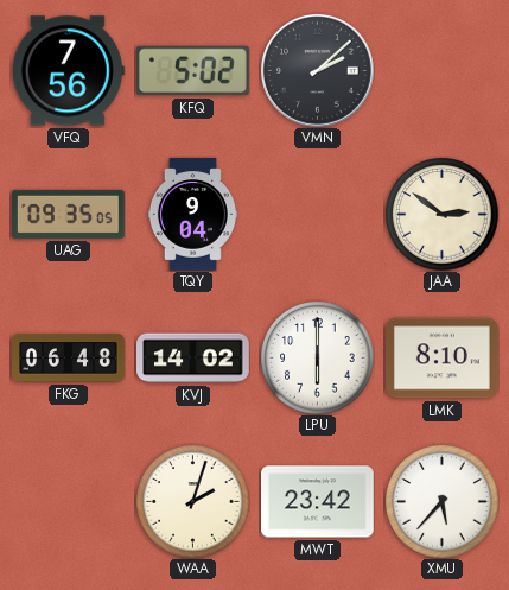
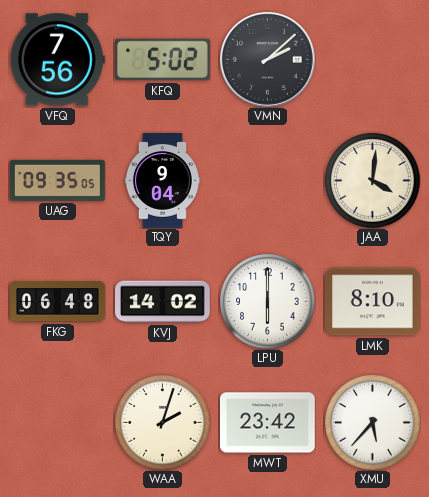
JAA: 2:51 -> 4:01
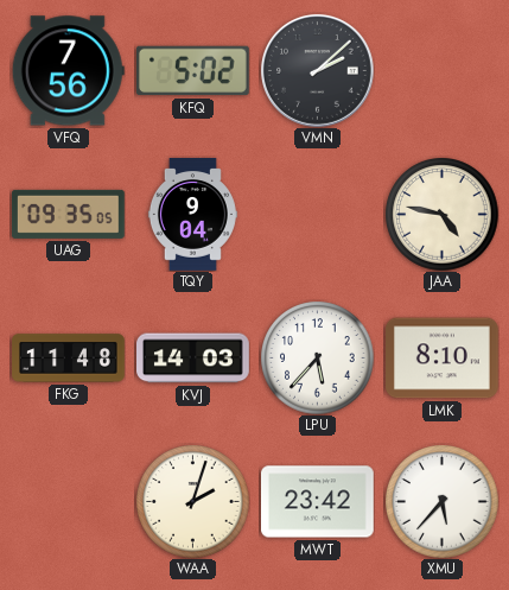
JAA: 4:01 -> 4:47
FKG: 06:48 -> 11:48
KVJ: 14:02 -> 14:03
LPU: 6:00 -> 5:37
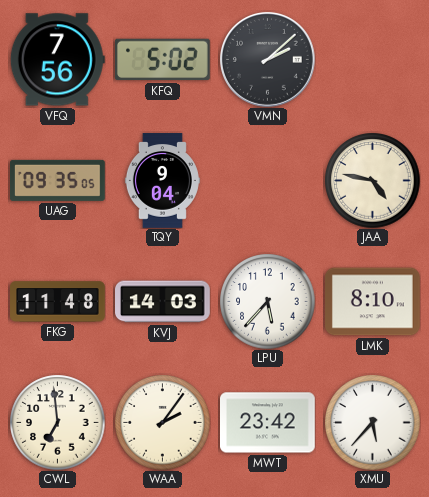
CWL: none -> 6:59
WAA: 2:03 -> 2:06
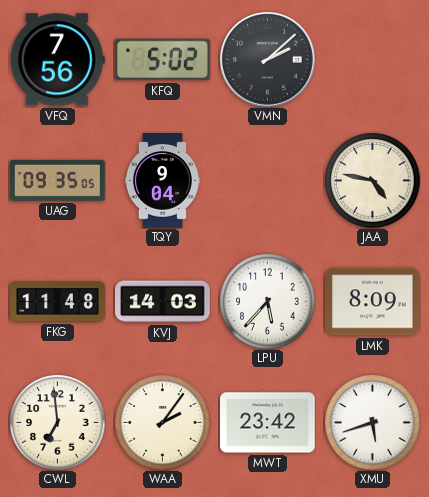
LMK: 8:10 -> 8:09
XMU: 5:37 -> 5:42
